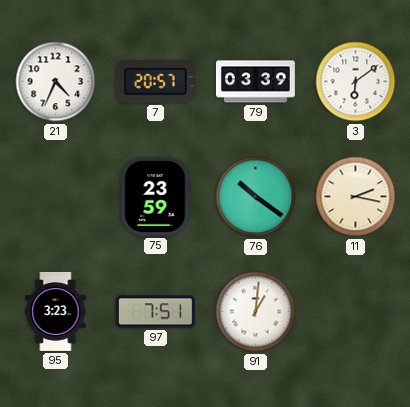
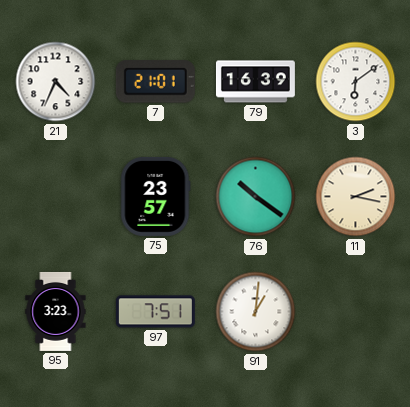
7: 20:57 -> 21:01
79: 03:39 -> 16:39
75: 23:59 -> 23:57
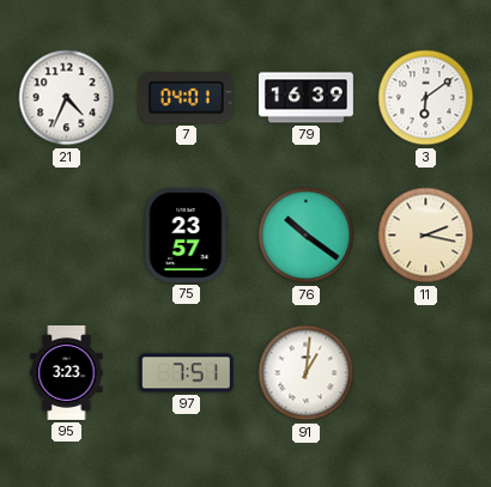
7: 21:01 -> 04:01
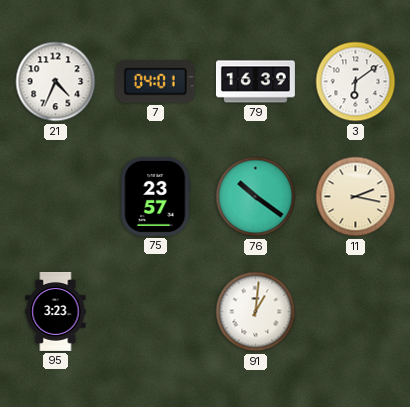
97: 7:51 -> none
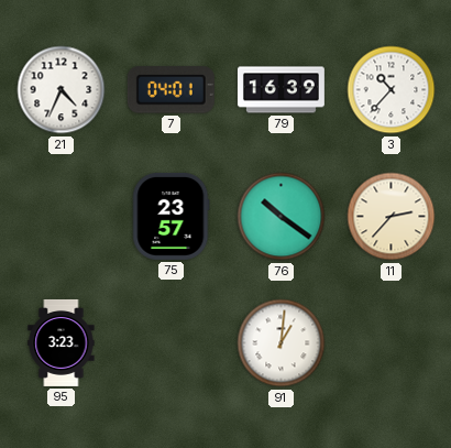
3: 6:09 -> 10:37
11: 2:17 -> 2:37
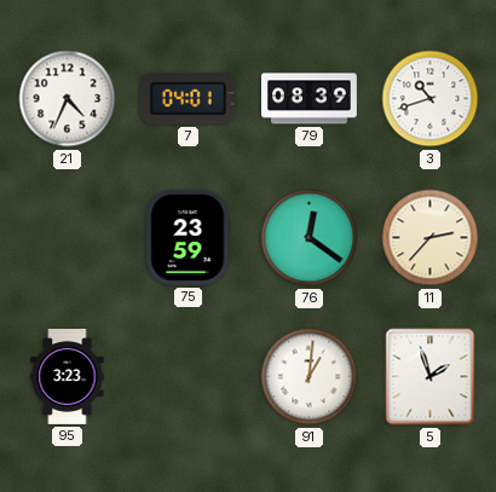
79: 16:39 -> 08:39
3: 10:37 -> 10:42
75: 23:57 -> 23:59
76: 10:21 -> 12:21
5: none -> 1:57
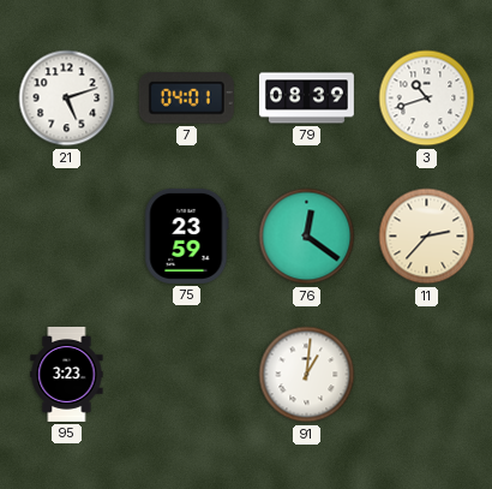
21: 4:34 -> 5:12
5: 1:57 -> none
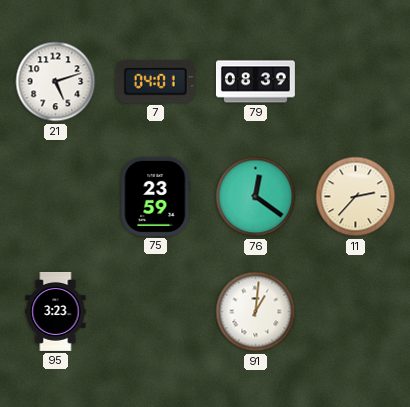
3: 10:42 -> none
